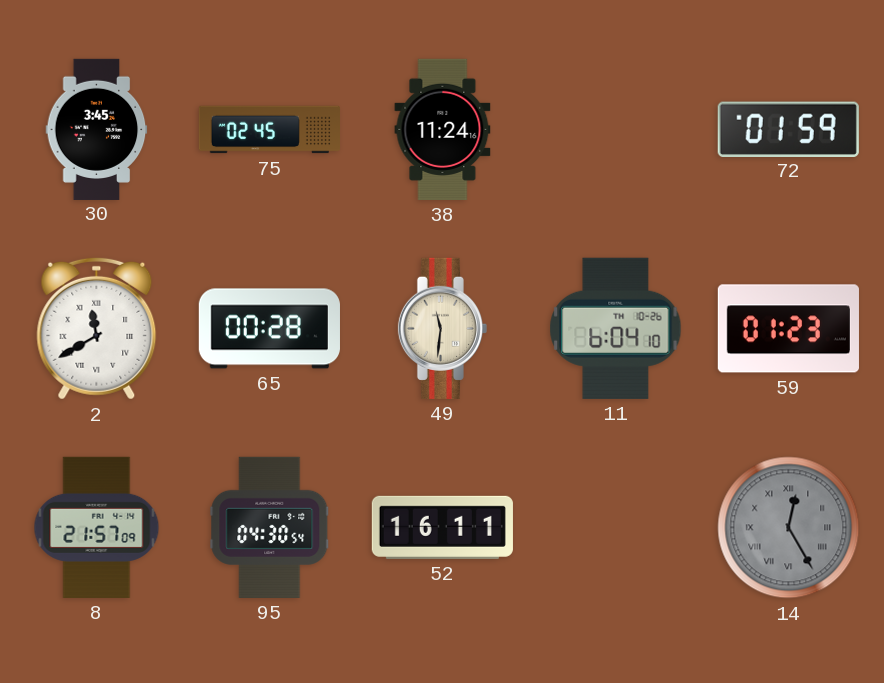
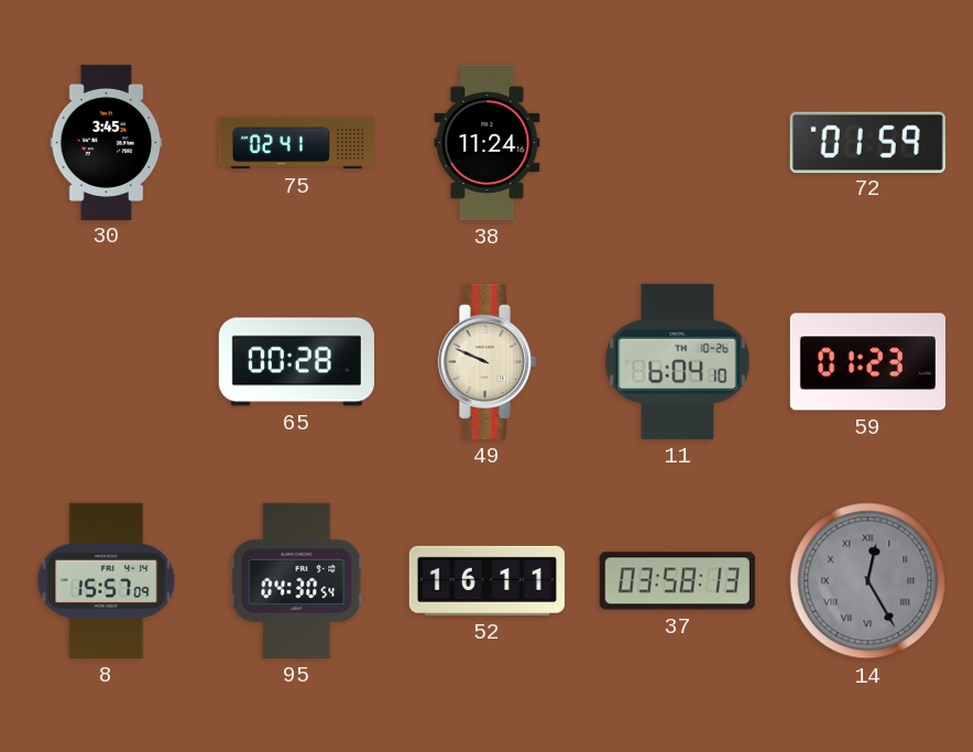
75: 02:45 -> 02:41
2: 11:40 -> none
49: 11:31 -> 9:49
8: 21:57 -> 15:57
37: none -> 03:58
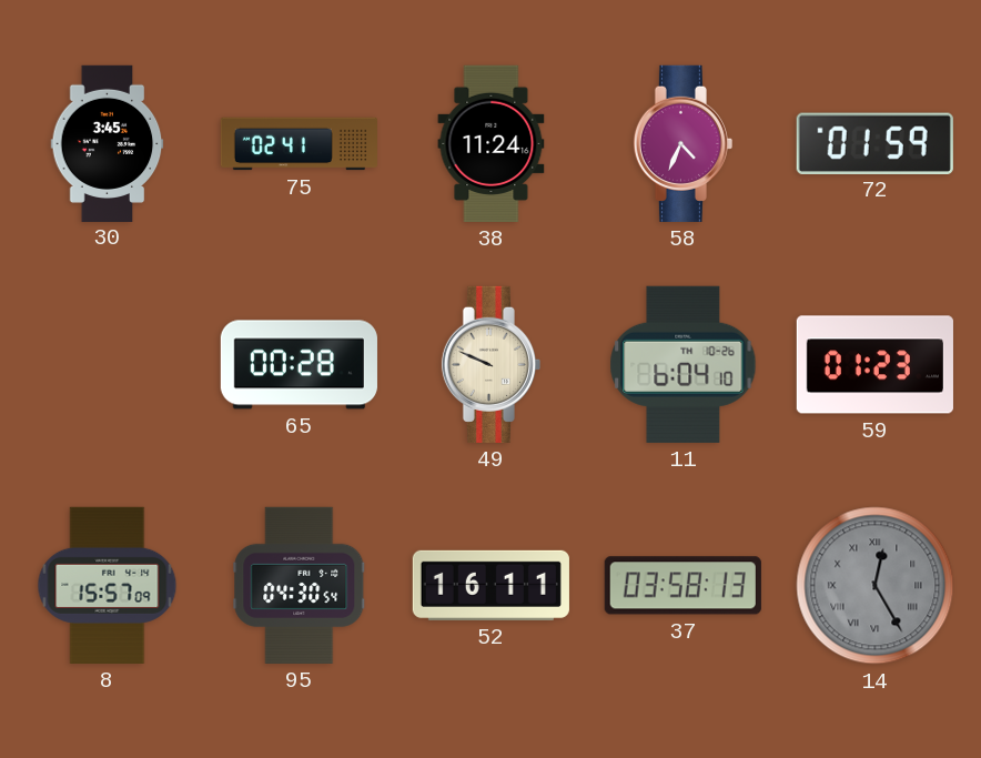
58: none -> 4:34
